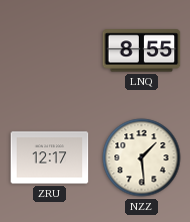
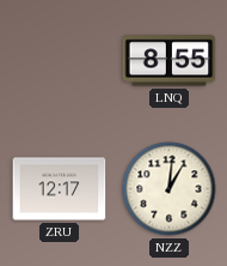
NZZ: 1:29 -> 1:01
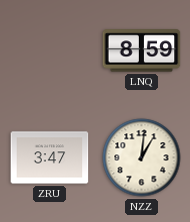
LNQ: 8:55 -> 8:59
ZRU: 12:17 -> 3:47
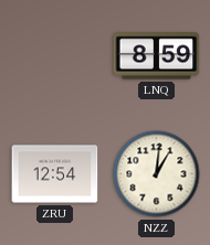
ZRU: 3:47 -> 12:54
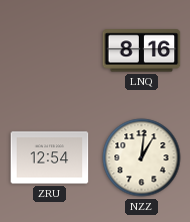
LNQ: 8:59 -> 8:16
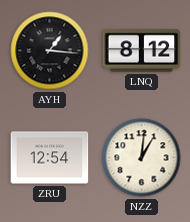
AYH: none -> 1:16
LNQ: 8:16 -> 8:12
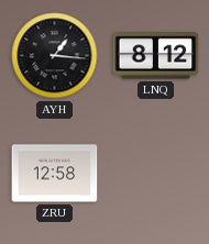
ZRU: 12:54 -> 12:58
NZZ: 1:01 -> none
